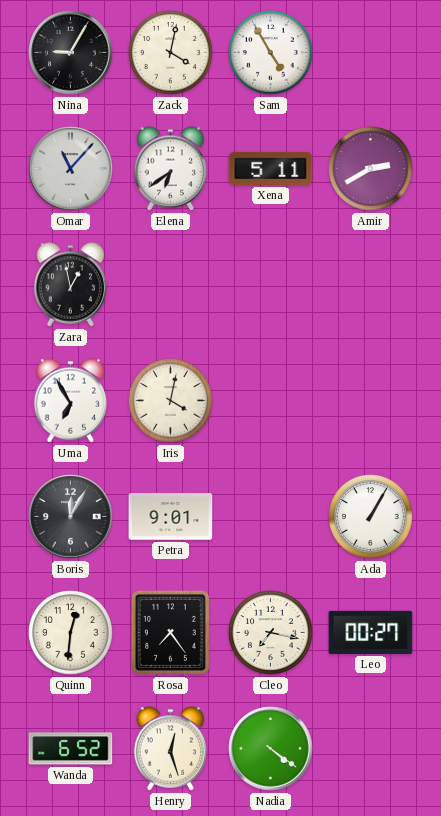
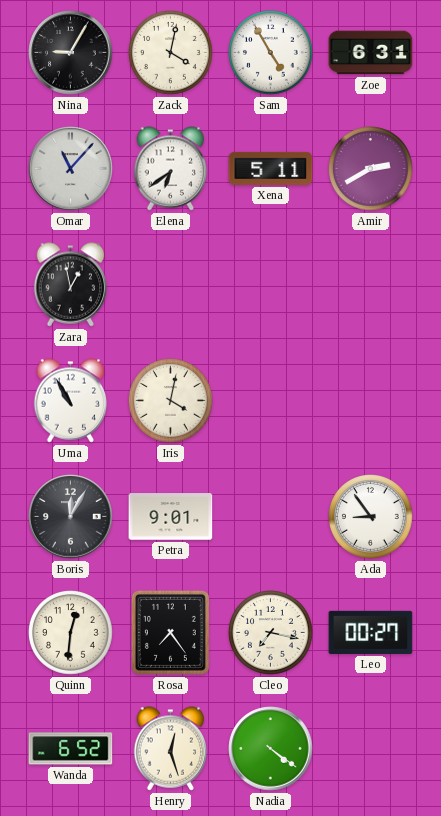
Zoe: none -> 6:31
Uma: 6:55 -> 10:55
Ada: 1:05 -> 8:54
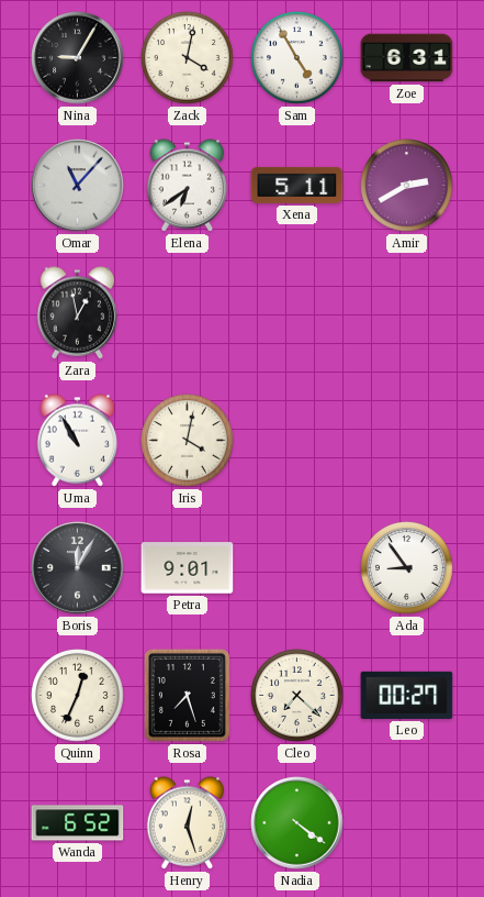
Quinn: 12:31 -> 12:34
Rosa: 7:24 -> 7:27
Cleo: 7:17 -> 7:22
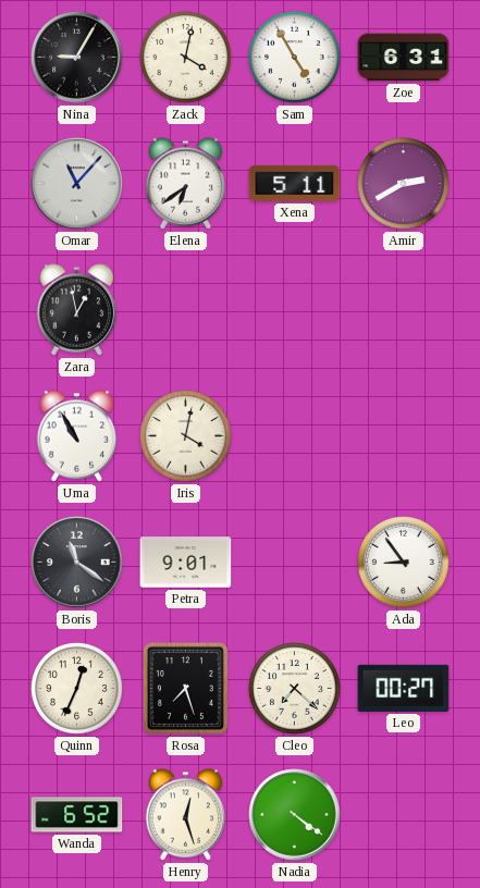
Boris: 12:05 -> 11:21
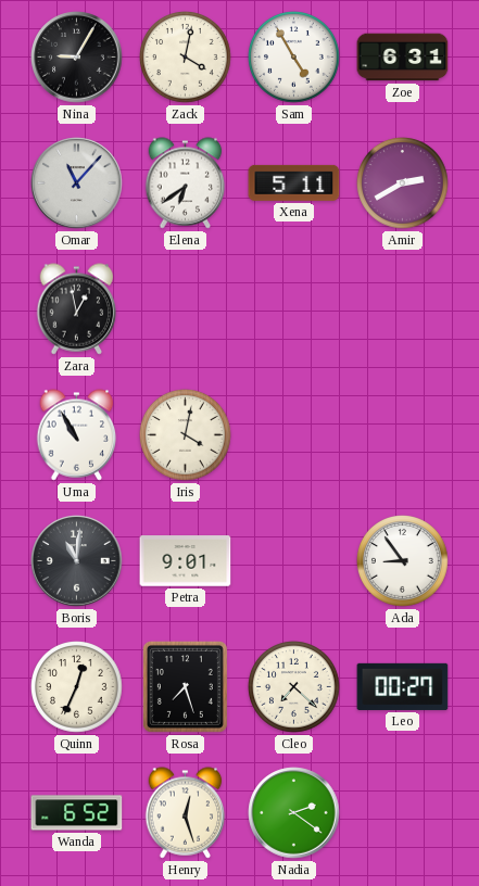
Boris: 11:21 -> 11:01
Nadia: 4:21 -> 2:21
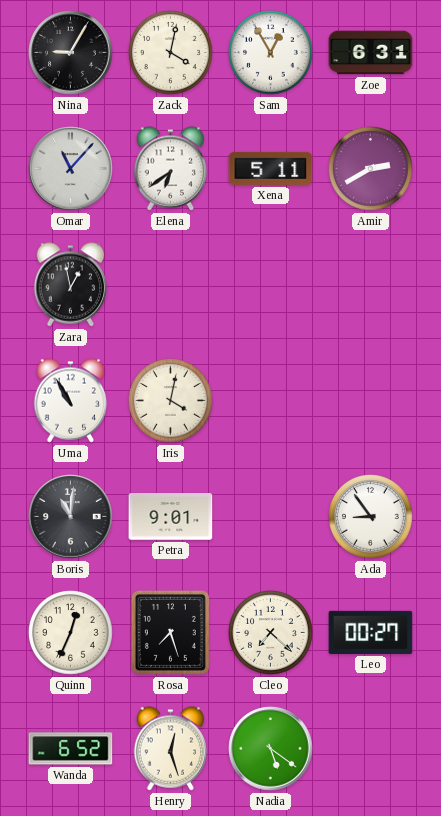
Sam: 4:55 -> 12:55
Nadia: 2:21 -> 5:21
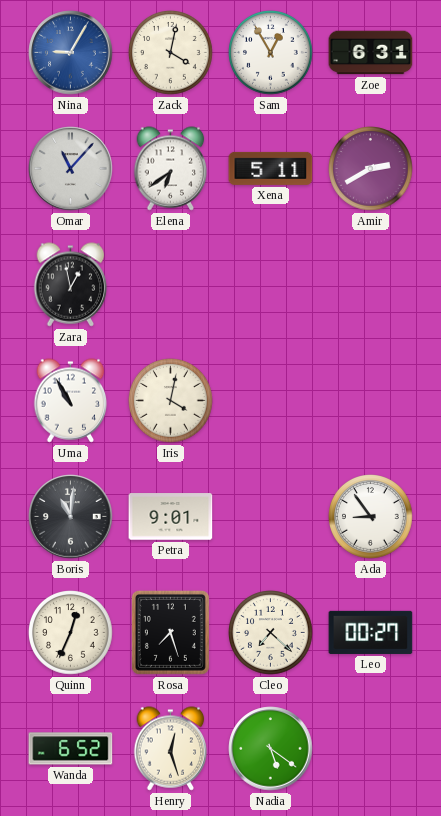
Nina dial: black -> blue
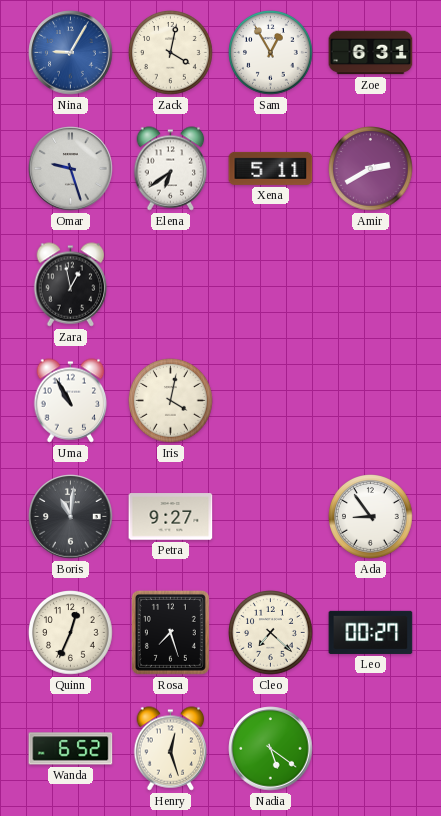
Omar: 11:07 -> 9:27
Petra: 9:01 -> 9:27
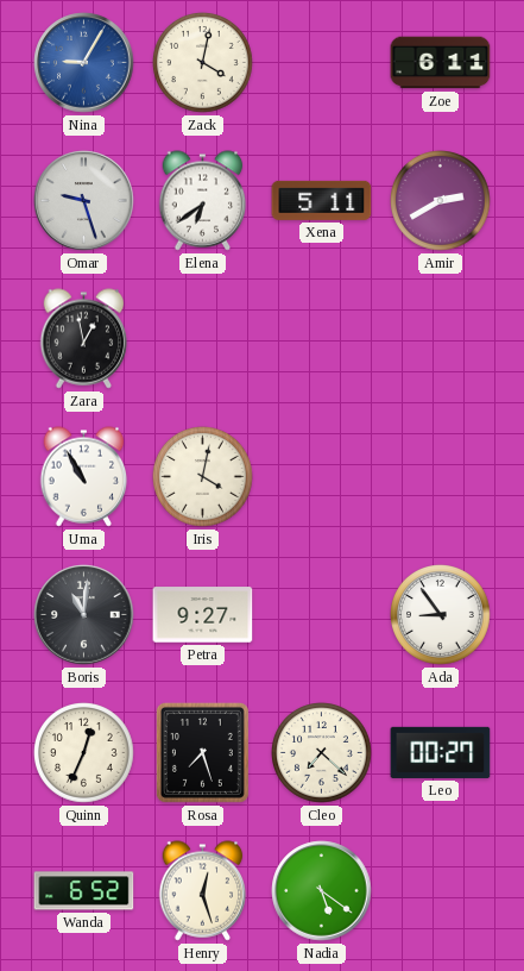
Sam: 12:55 -> none
Zoe: 6:31 -> 6:11
